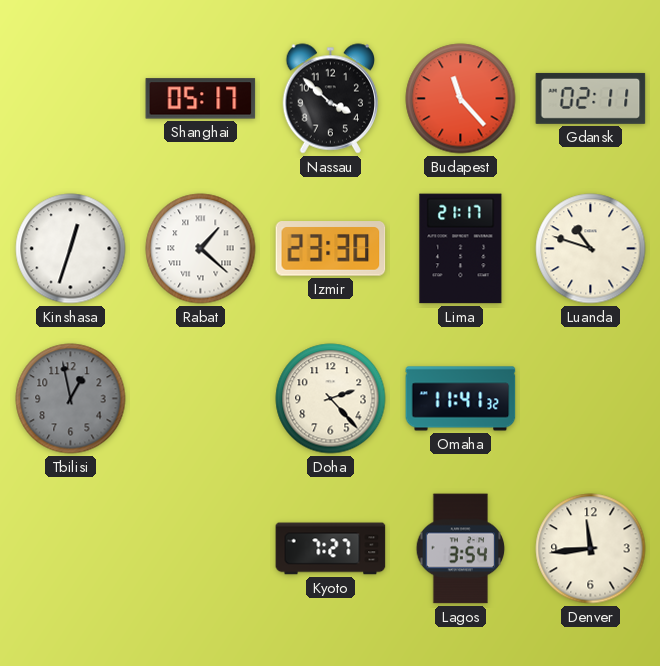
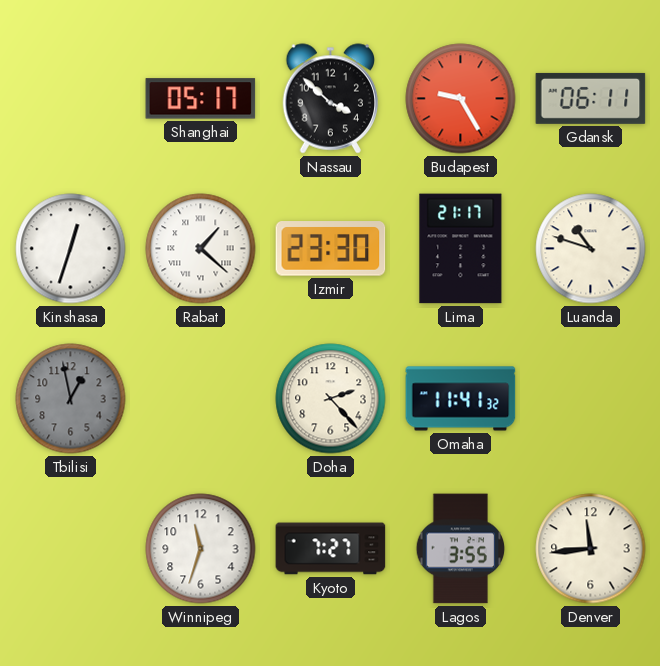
Budapest: 11:23 -> 9:25
Gdansk: 02:11 -> 06:11
Winnipeg: none -> 11:33
Lagos: 3:54 -> 3:55
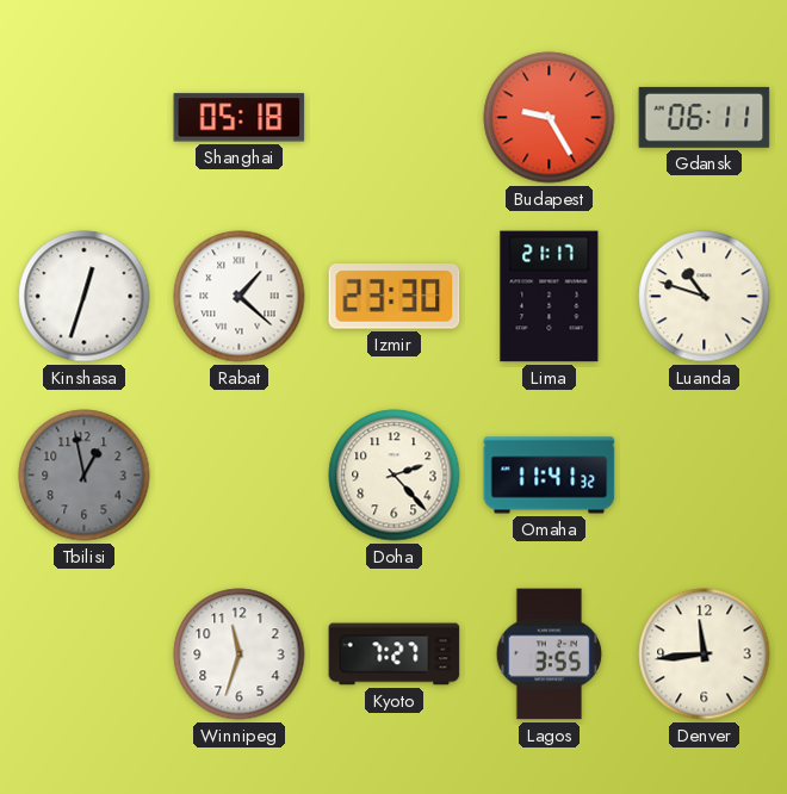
Shanghai: 05:17 -> 05:18
Nassau: 3:52 -> none
